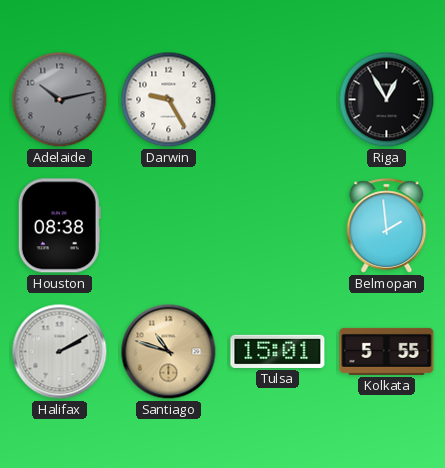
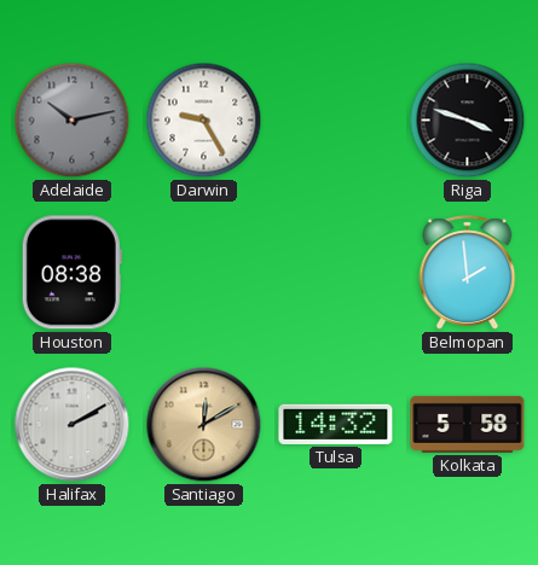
Riga: 12:55 -> 3:48
Santiago: 10:48 -> 12:10
Tulsa: 15:01 -> 14:32
Kolkata: 5:55 -> 5:58
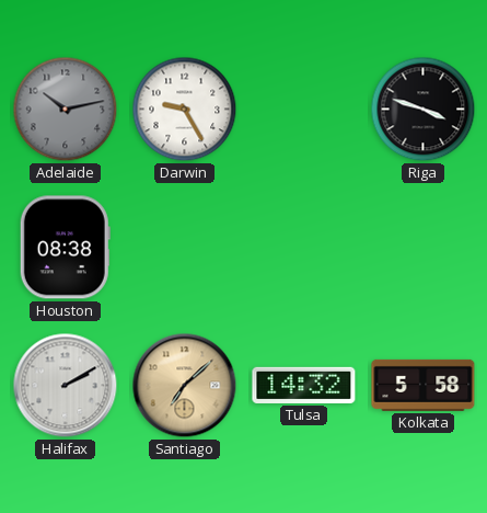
Belmopan: 1:59 -> none
Santiago: 12:10 -> 7:08
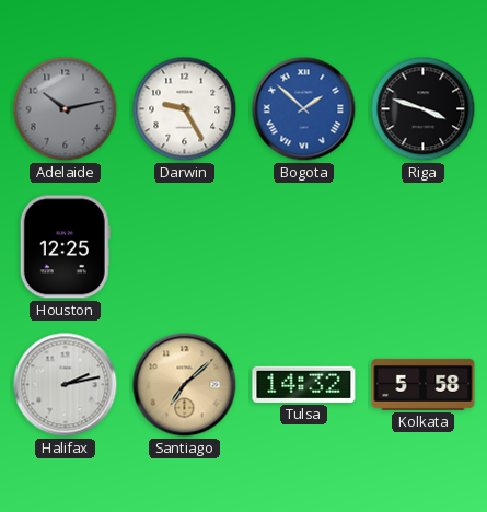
Bogota: none -> 1:52
Houston: 08:38 -> 12:25
Halifax: 2:10 -> 2:13
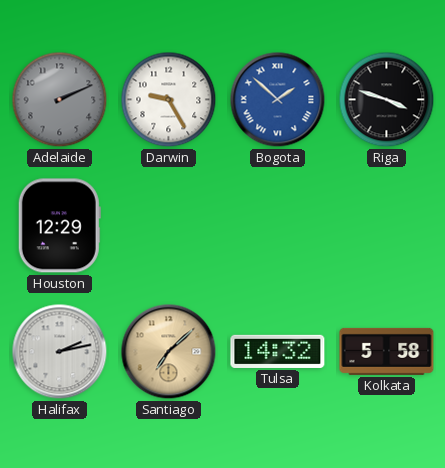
Adelaide: 10:13 -> 2:11
Houston: 12:25 -> 12:29
